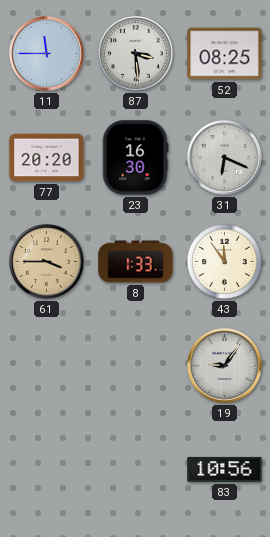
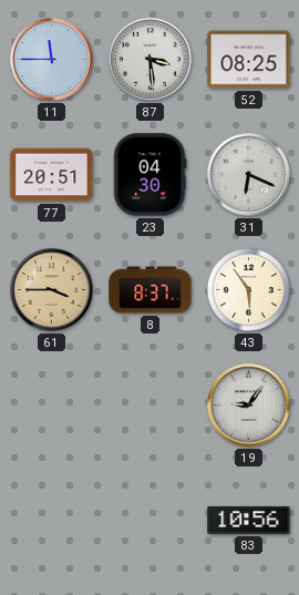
77: 20:20 -> 20:51
23: 16:30 -> 04:30
8: 1:33 -> 8:37
43: 11:54 -> 5:54
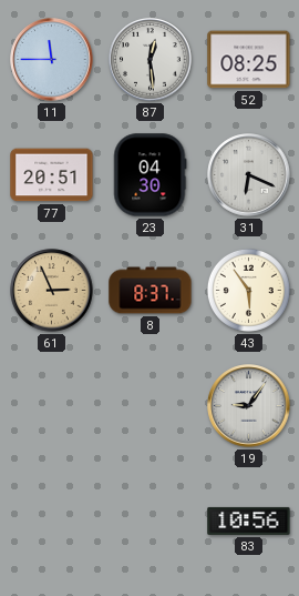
87: 3:29 -> 12:29
61: 3:45 -> 2:56
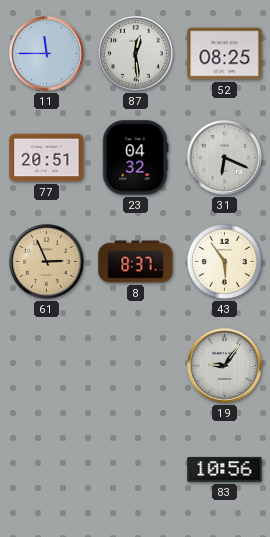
23: 04:30 -> 04:32
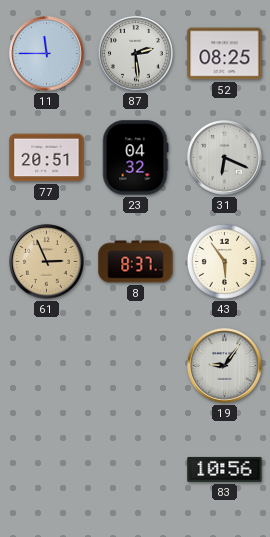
87: 12:29 -> 2:29
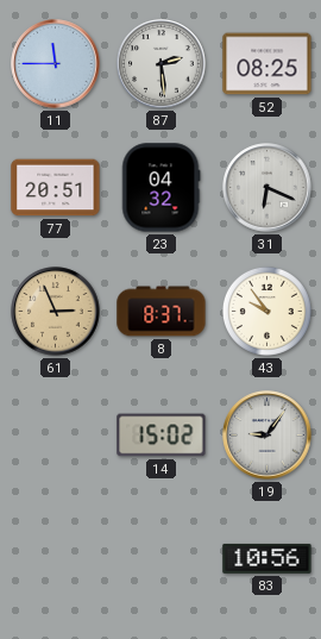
43: 5:54 -> 9:54
14: none -> 15:02
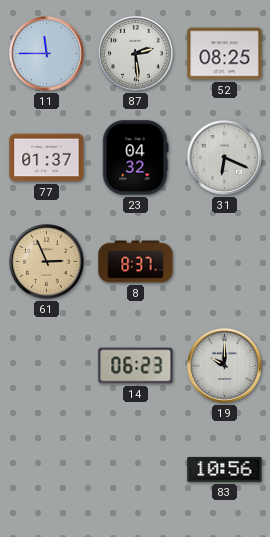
77: 20:51 -> 01:37
43: 9:54 -> none
14: 15:02 -> 06:23
19: 9:06 -> 10:00
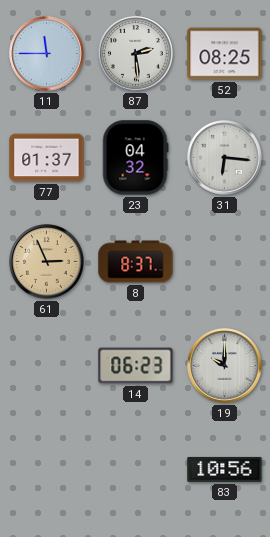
31: 6:19 -> 6:16
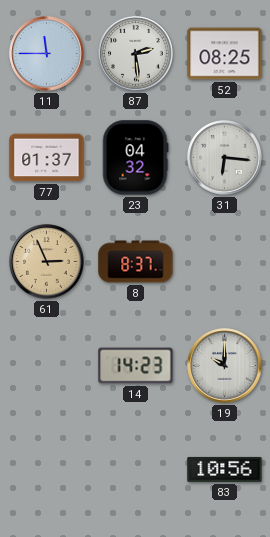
14: 06:23 -> 14:23
